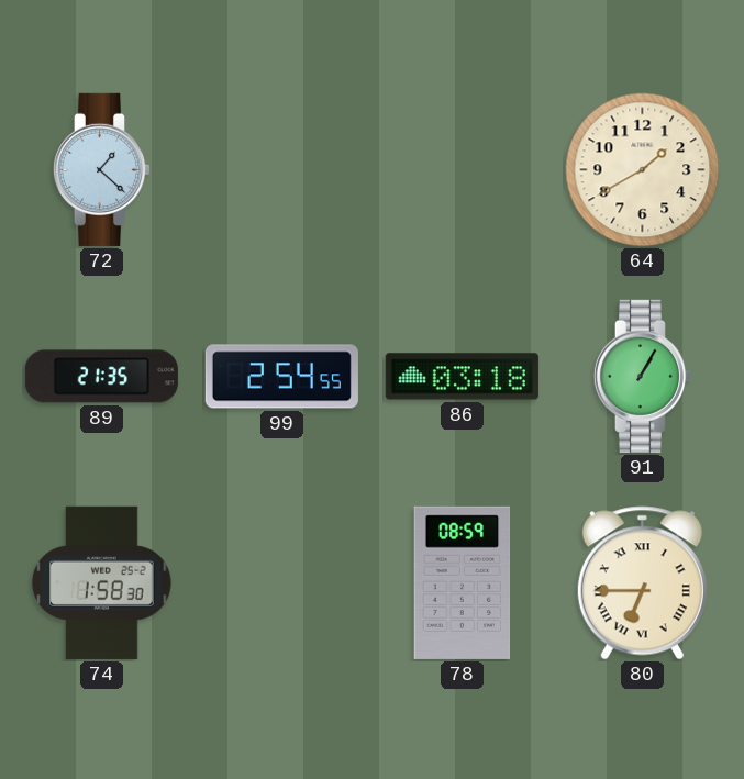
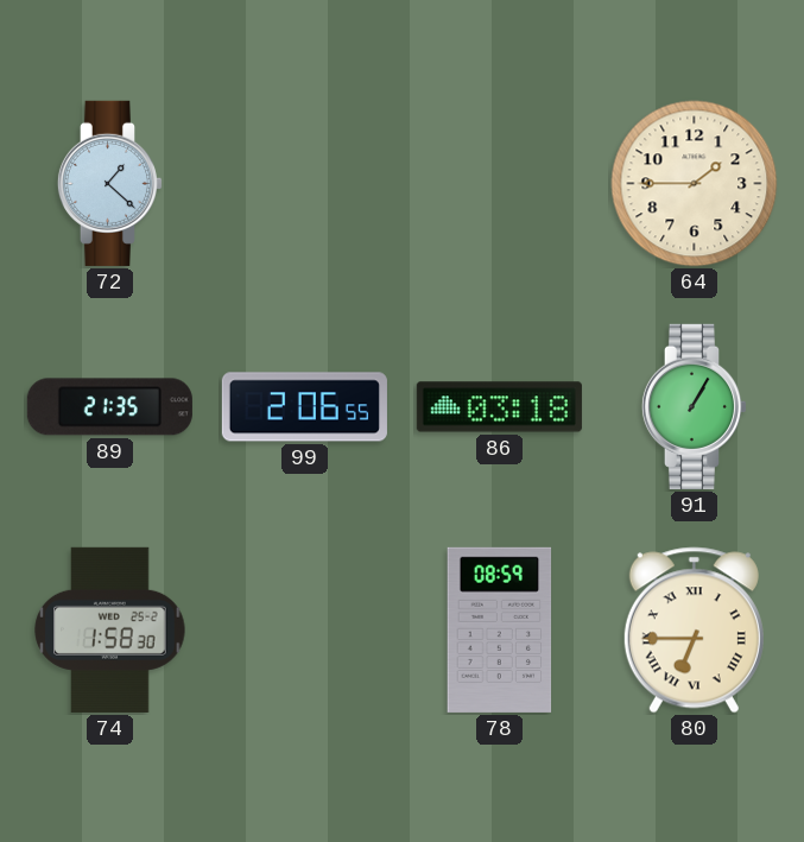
64: 1:40 -> 1:45
99: 2:54 -> 2:06
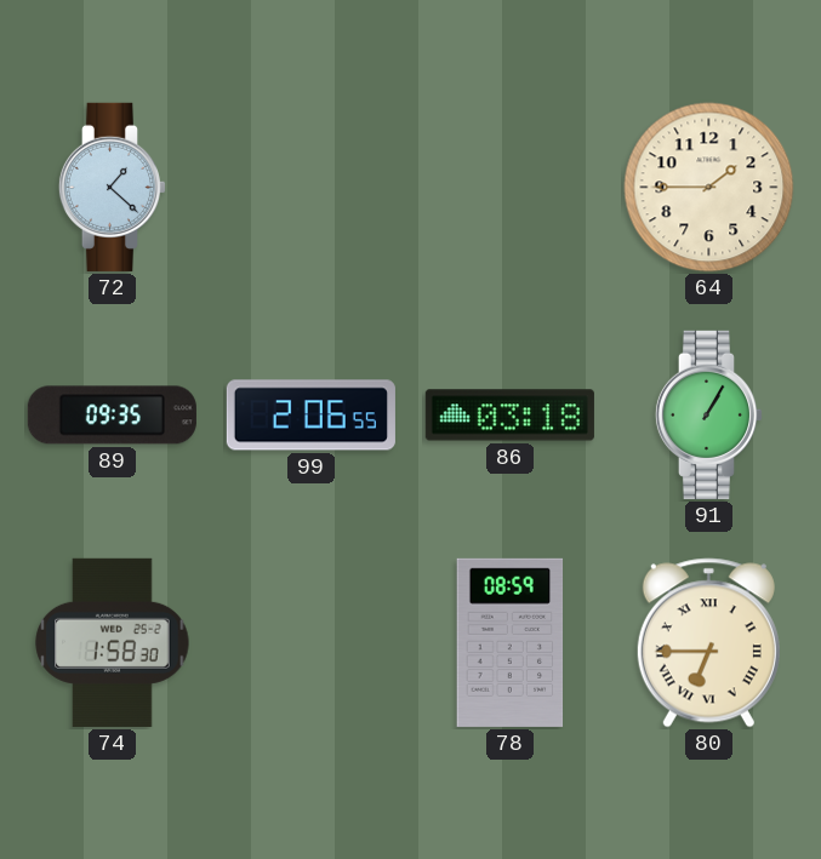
89: 21:35 -> 09:35
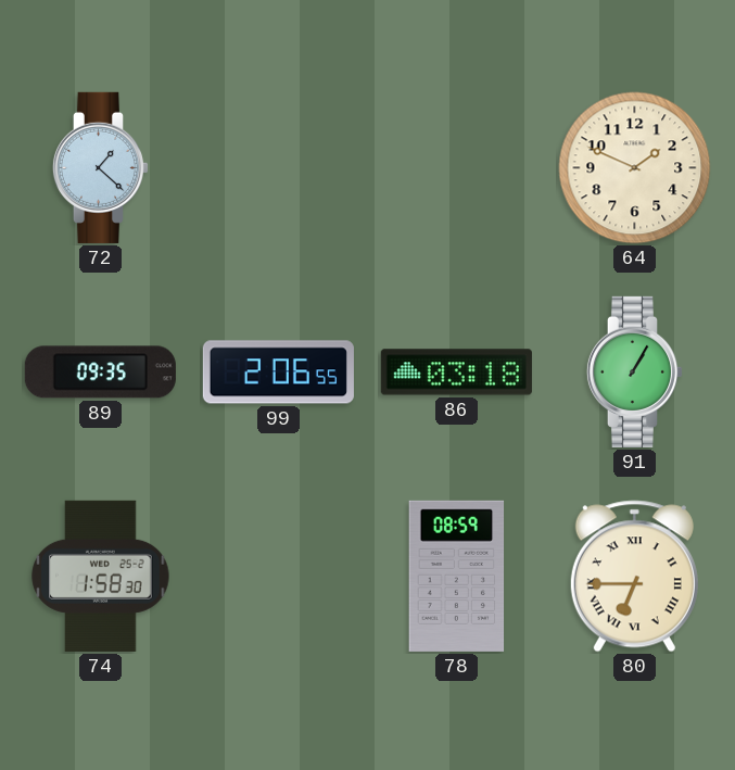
64: 1:45 -> 1:49
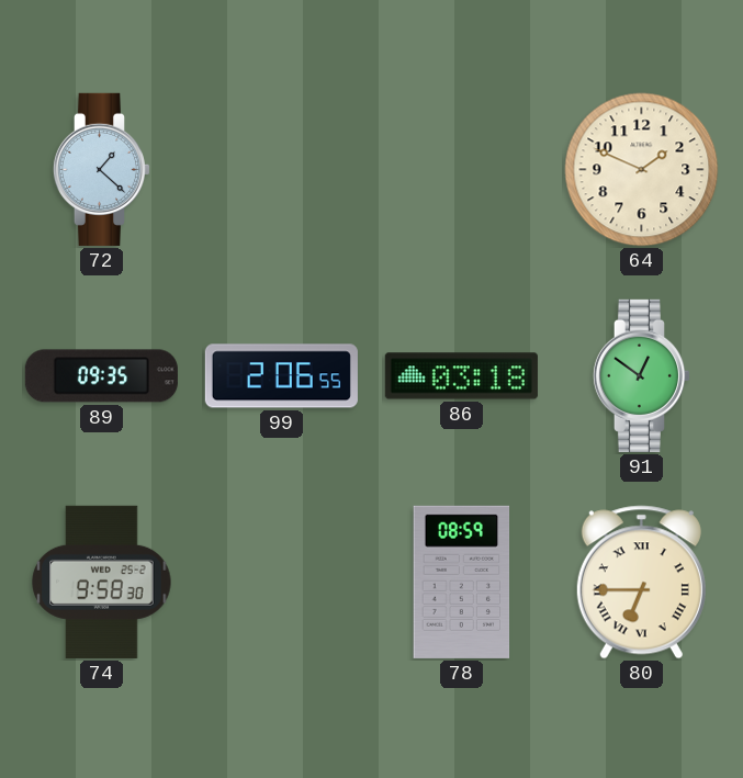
91: 1:05 -> 12:51
74: 1:58 -> 9:58
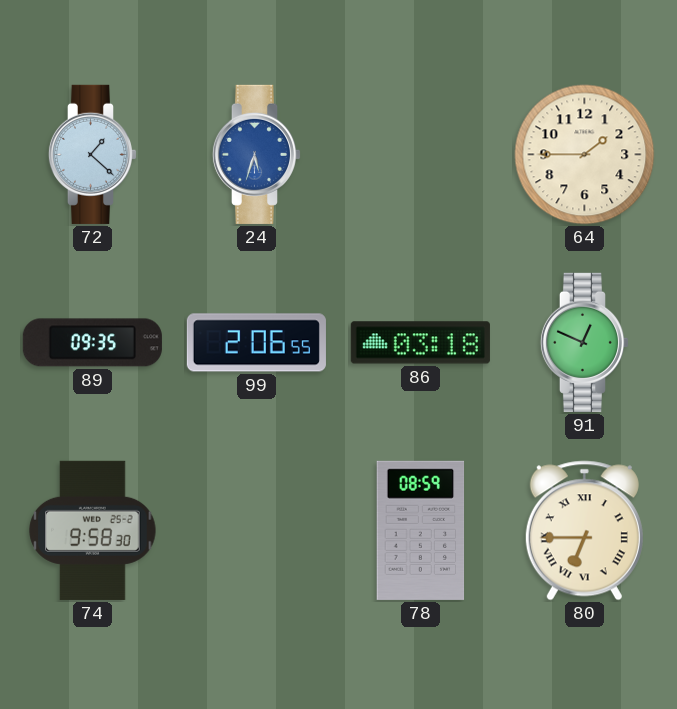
24: none -> 5:33
64: 1:49 -> 1:45
91: 12:51 -> 12:49
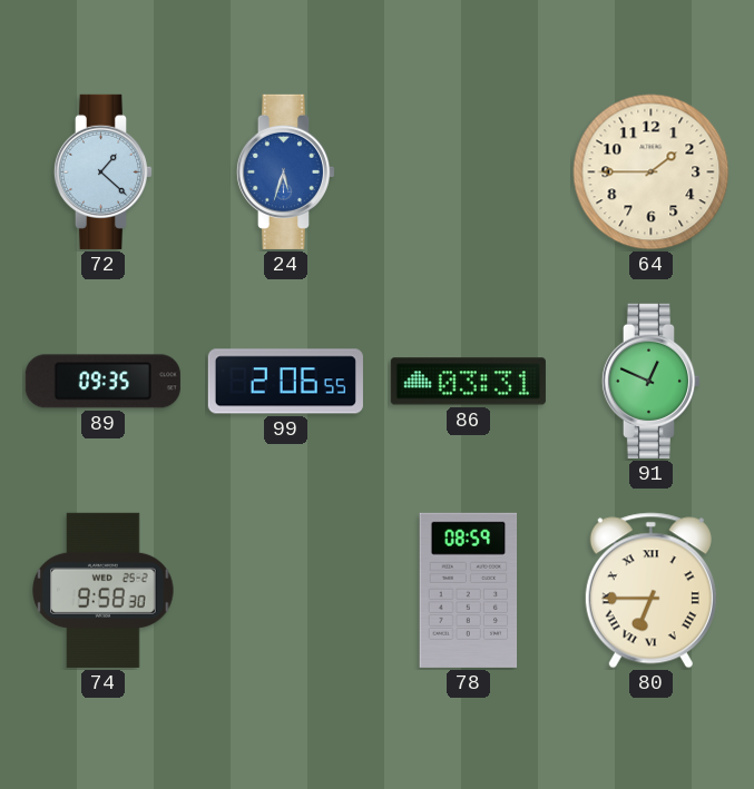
86: 03:18 -> 03:31
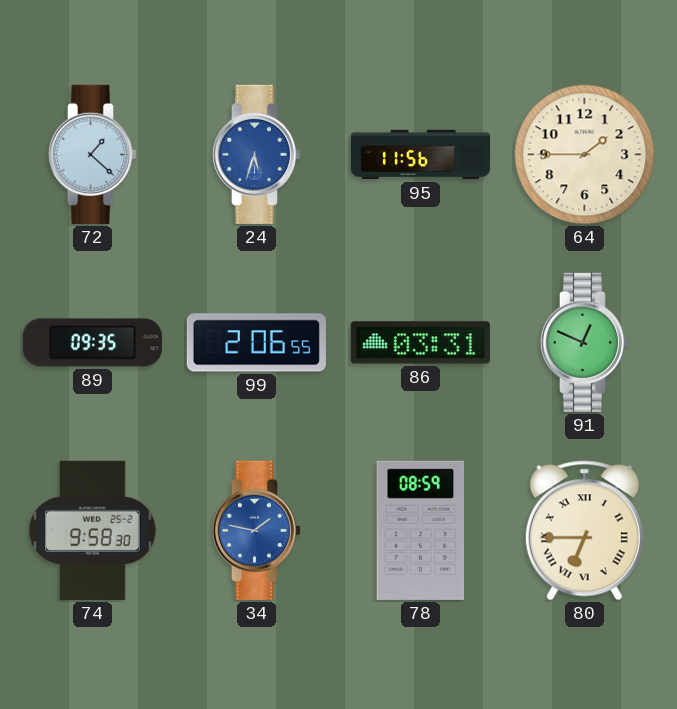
95: none -> 11:56
34: none -> 1:47
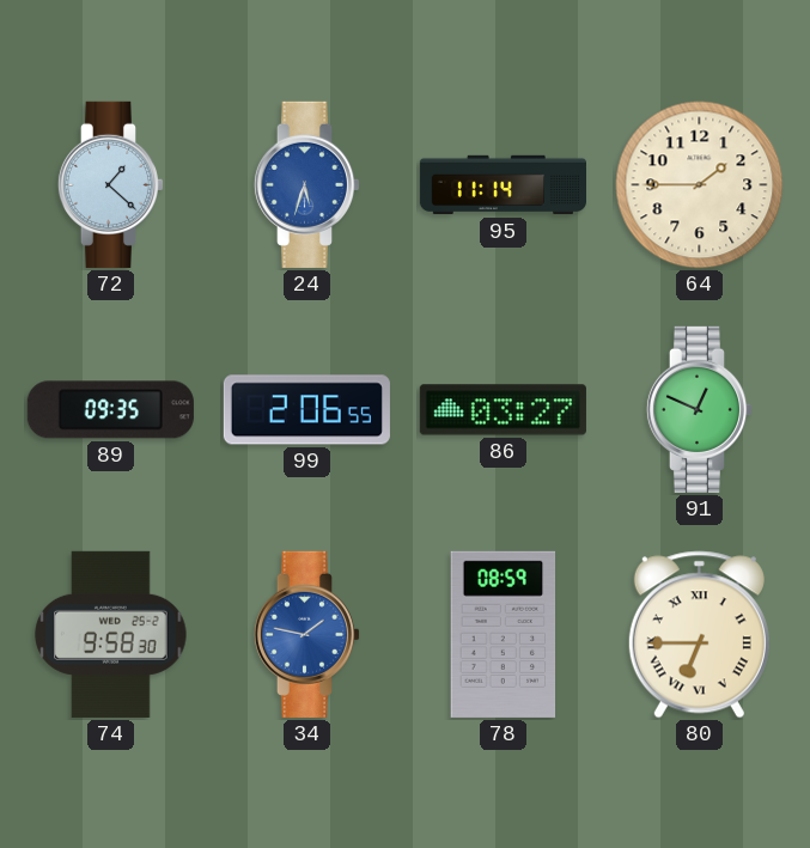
95: 11:56 -> 11:14
86: 03:31 -> 03:27
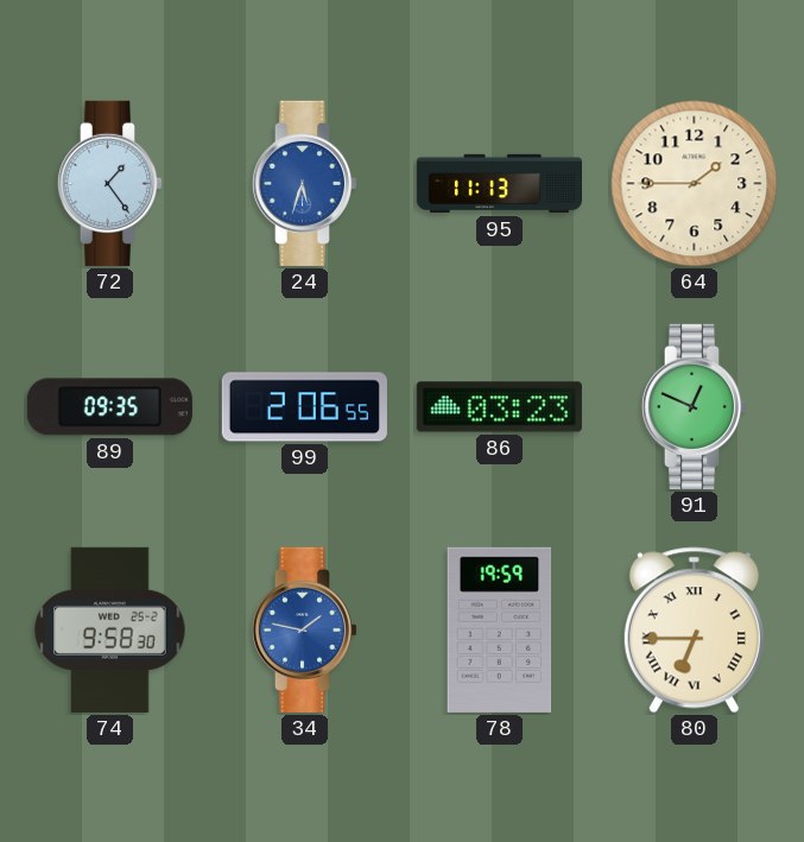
72: 1:22 -> 1:24
95: 11:14 -> 11:13
86: 03:27 -> 03:23
78: 08:59 -> 19:59
